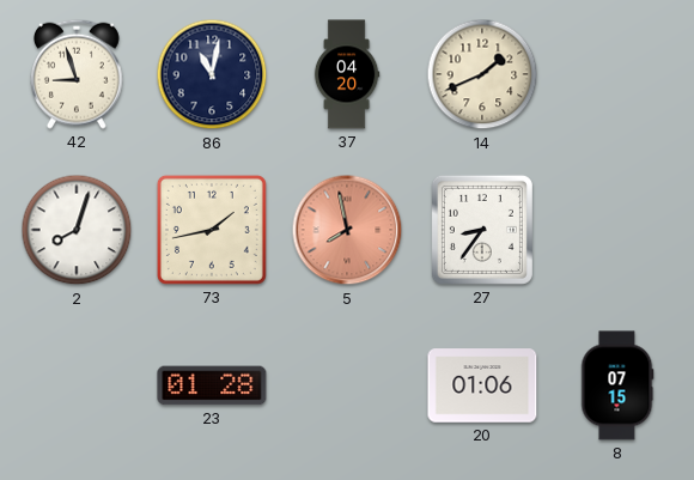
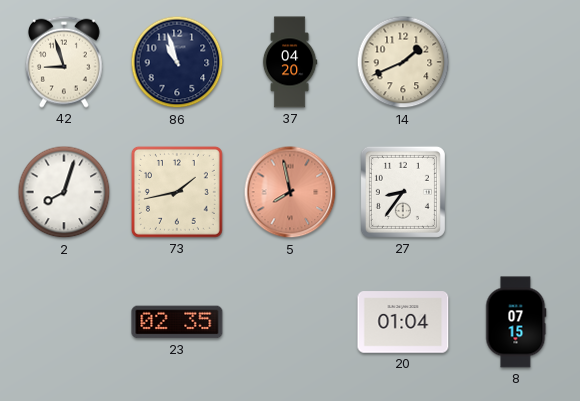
86: 11:02 -> 10:57
23: 01:28 -> 02:35
20: 01:06 -> 01:04
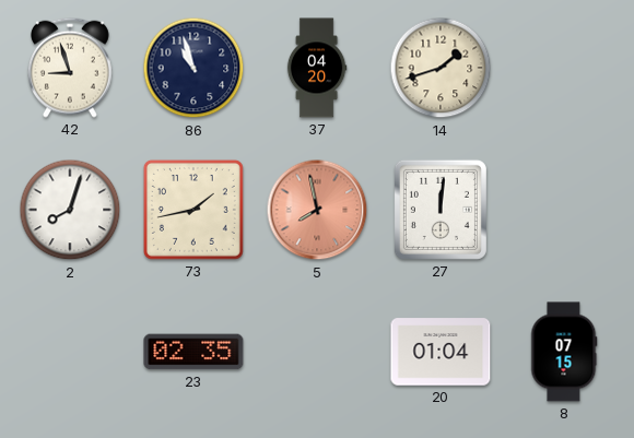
14: 1:41 -> 1:42
27: 8:36 -> 12:01
